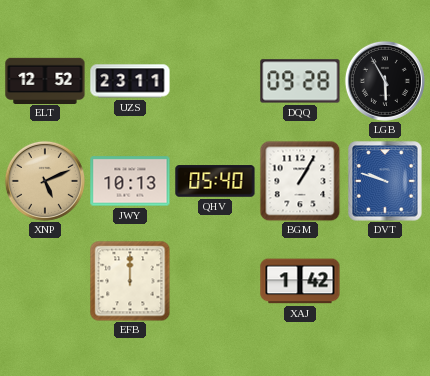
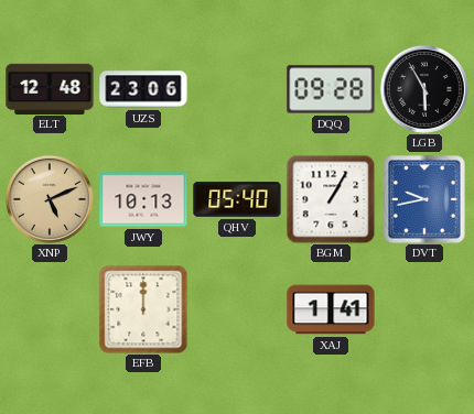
ELT: 12:52 -> 12:48
UZS: 23:11 -> 23:06
DVT: 9:48 -> 9:43
XAJ: 1:42 -> 1:41
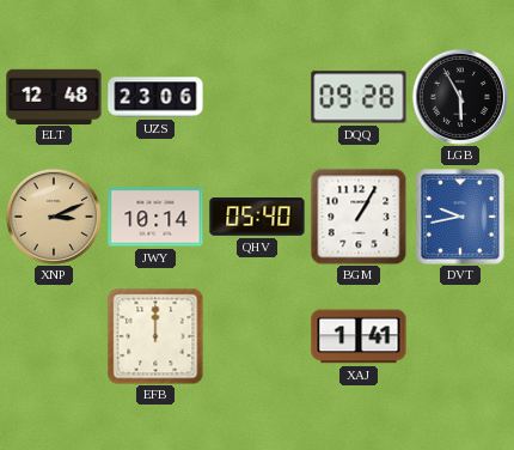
XNP: 5:11 -> 3:11
JWY: 10:13 -> 10:14
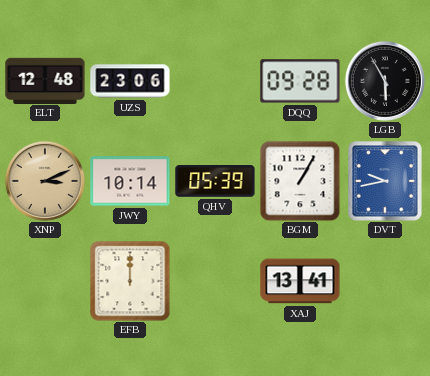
QHV: 05:40 -> 05:39
XAJ: 1:41 -> 13:41
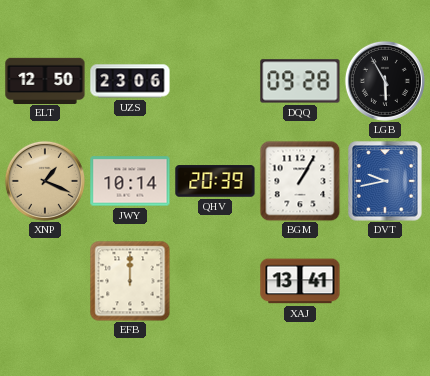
ELT: 12:48 -> 12:50
XNP: 3:11 -> 1:19
QHV: 05:39 -> 20:39
